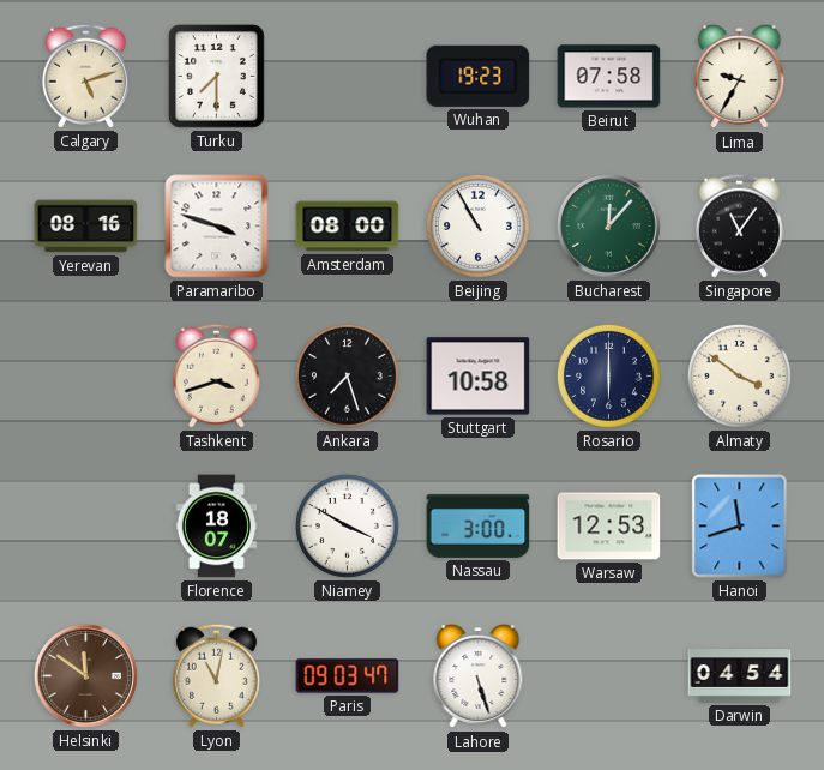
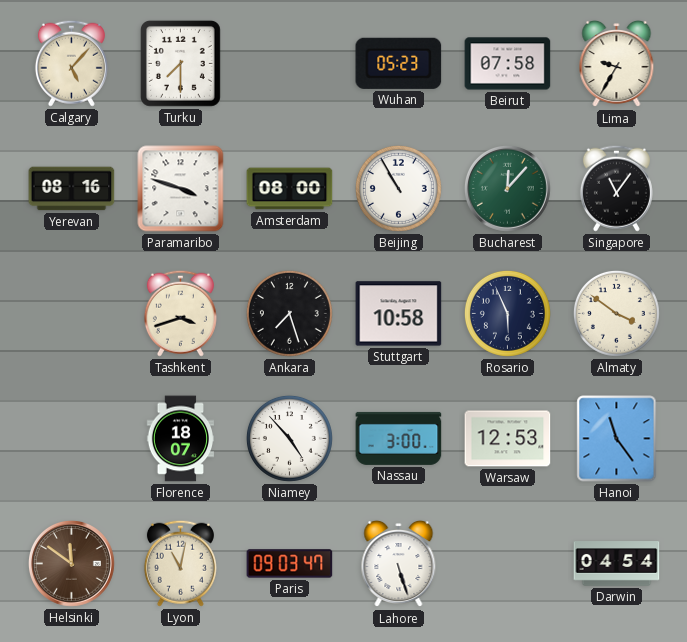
Calgary: 5:12 -> 5:07
Wuhan: 19:23 -> 05:23
Rosario: 6:00 -> 5:56
Niamey: 3:50 -> 4:53
Hanoi: 11:42 -> 11:24
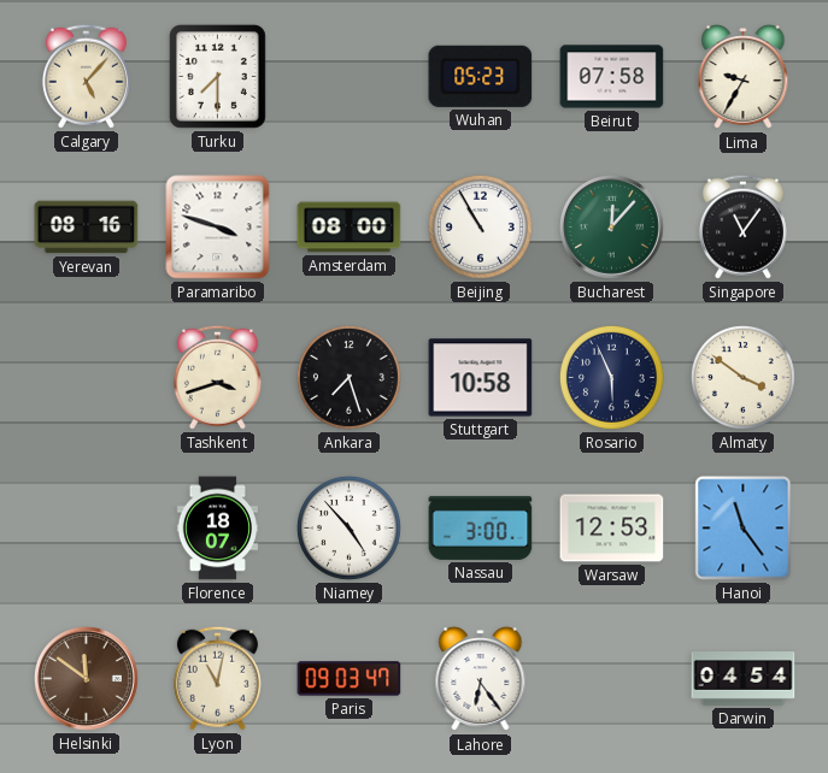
Lahore: 5:27 -> 6:24
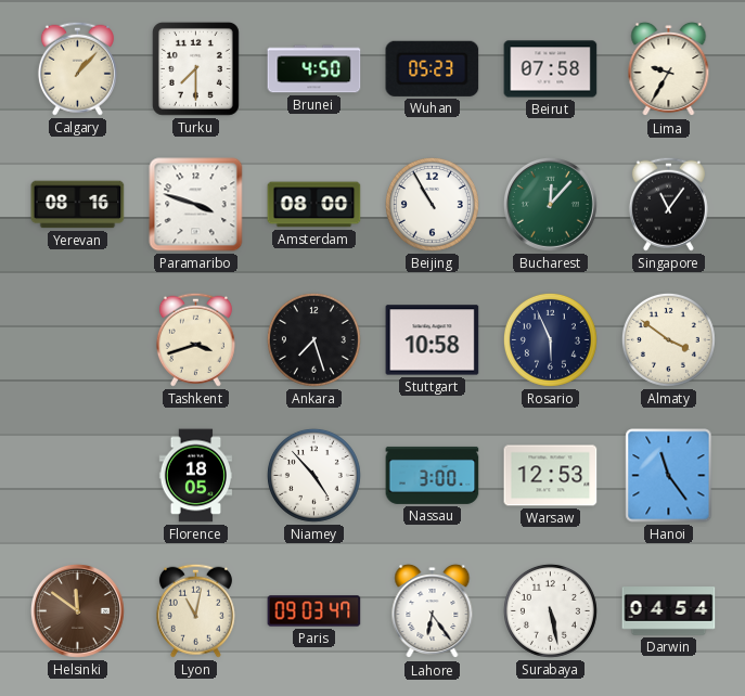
Calgary: 5:07 -> 1:07
Brunei: none -> 4:50
Florence: 18:07 -> 18:05
Surabaya: none -> 5:28
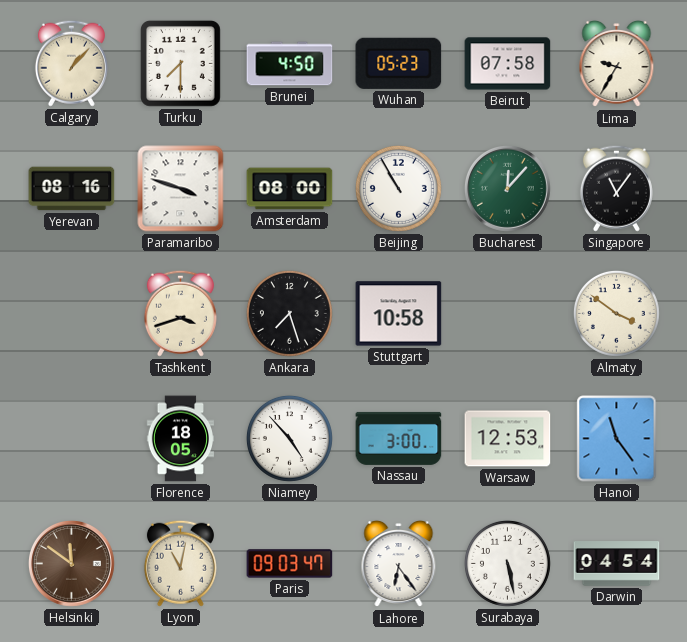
Rosario: 5:56 -> none
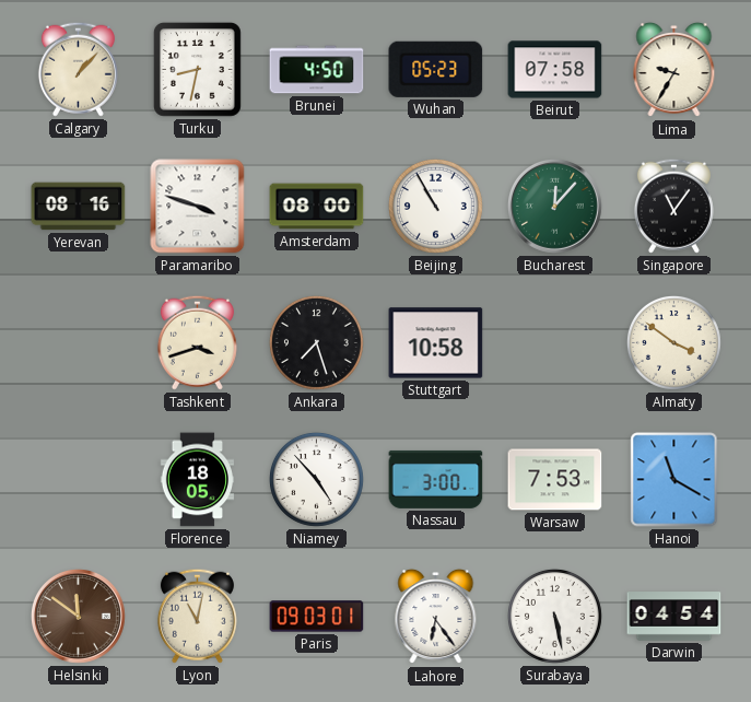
Turku: 7:30 -> 8:32
Warsaw: 12:53 -> 7:53
Hanoi: 11:24 -> 11:20
Paris: 09:03:47 -> 09:03:01
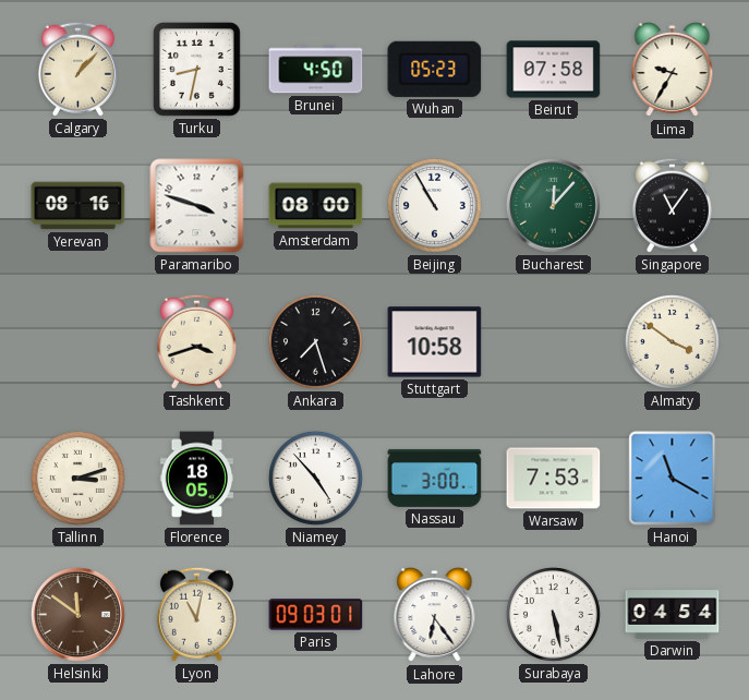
Tallinn: none -> 3:12
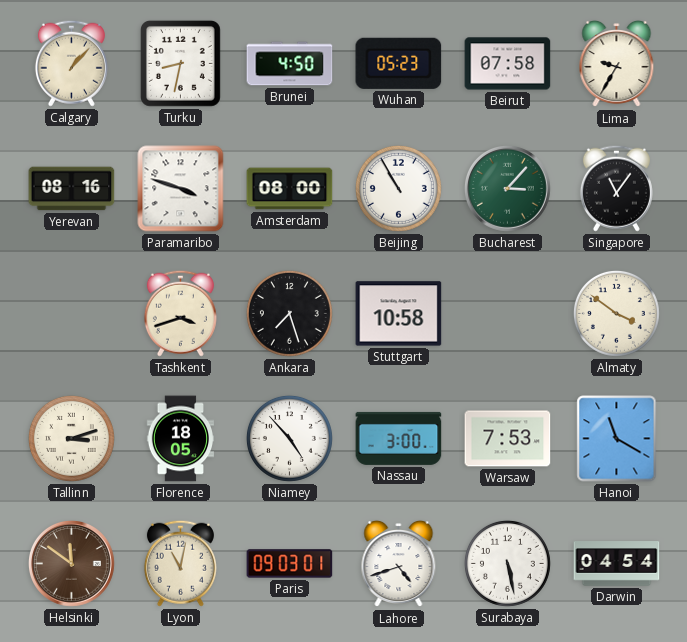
Bucharest: 12:07 -> 3:07
Lahore: 6:24 -> 4:42
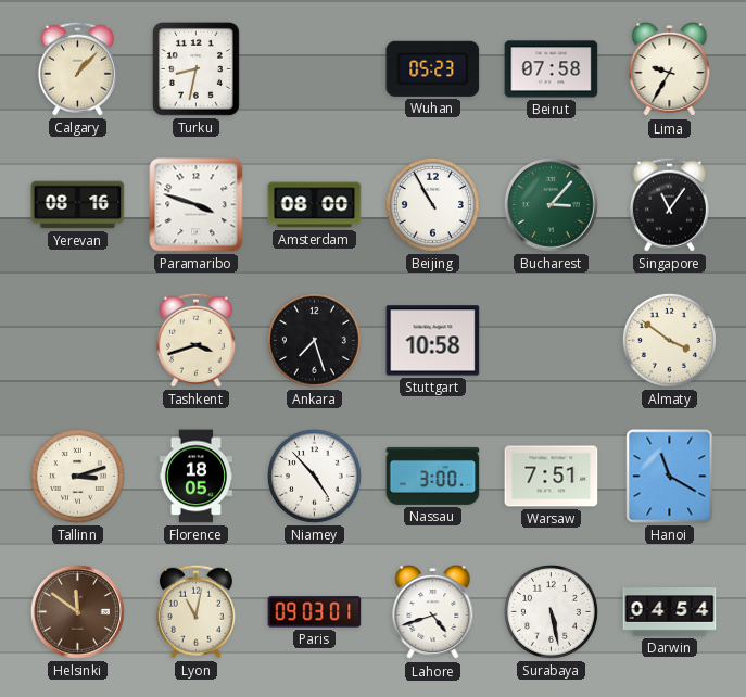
Brunei: 4:50 -> none
Warsaw: 7:53 -> 7:51
